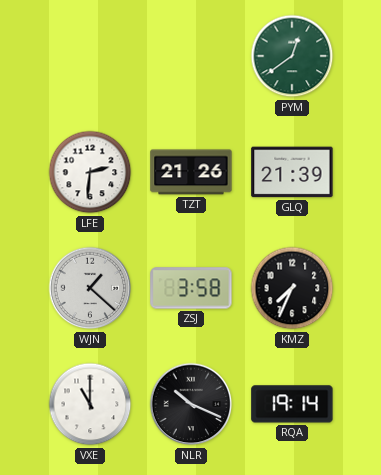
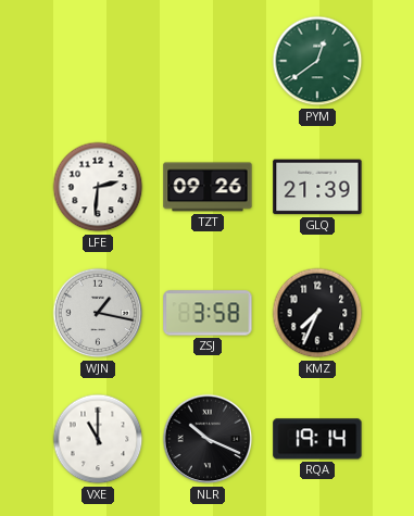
TZT: 21:26 -> 09:26
WJN: 1:22 -> 1:17
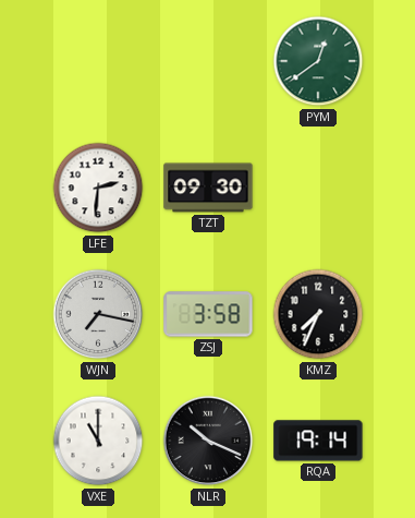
TZT: 09:26 -> 09:30
GLQ: 21:39 -> none
WJN: 1:17 -> 7:17
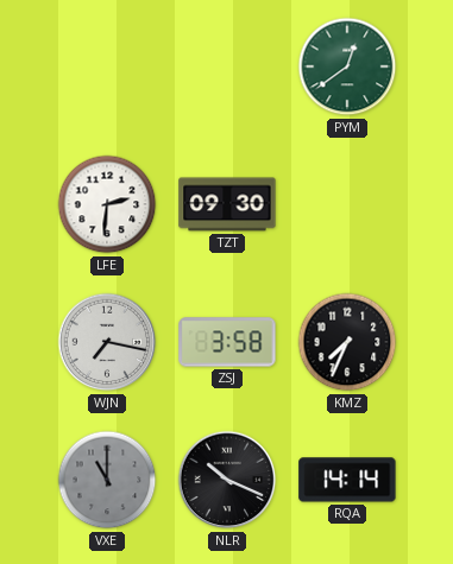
VXE dial: white -> grey
RQA: 19:14 -> 14:14
